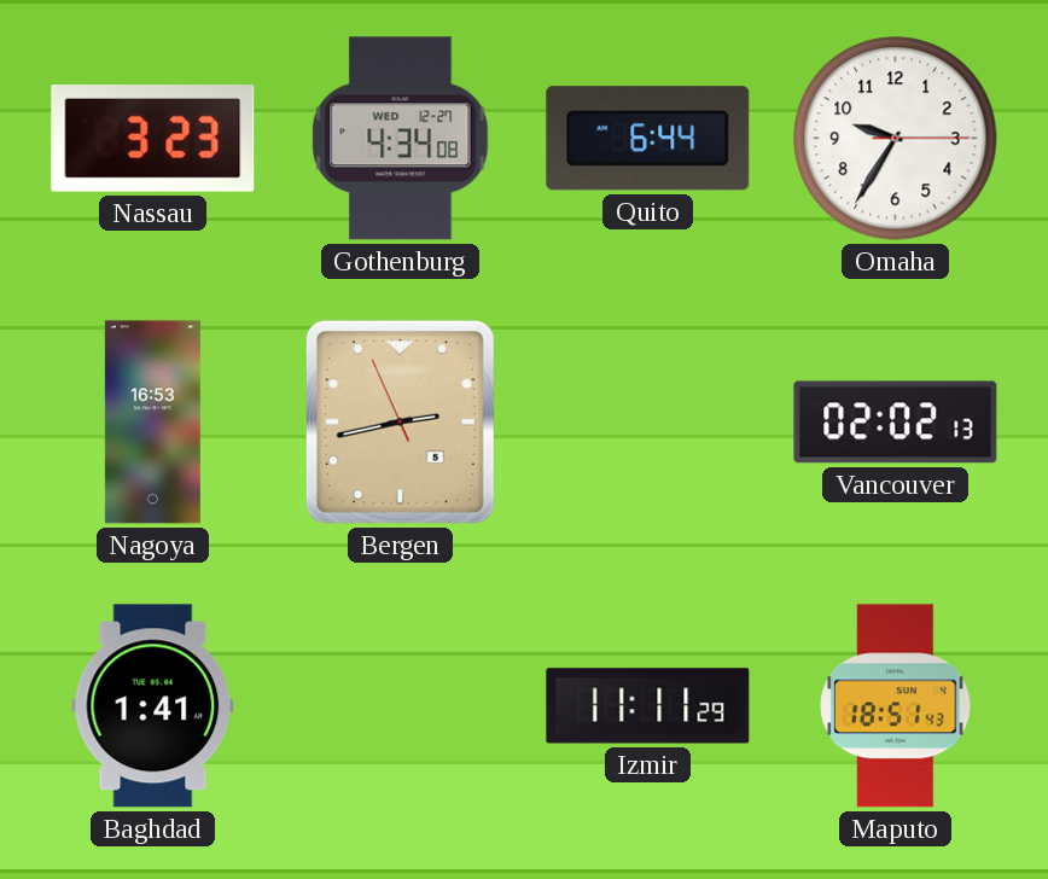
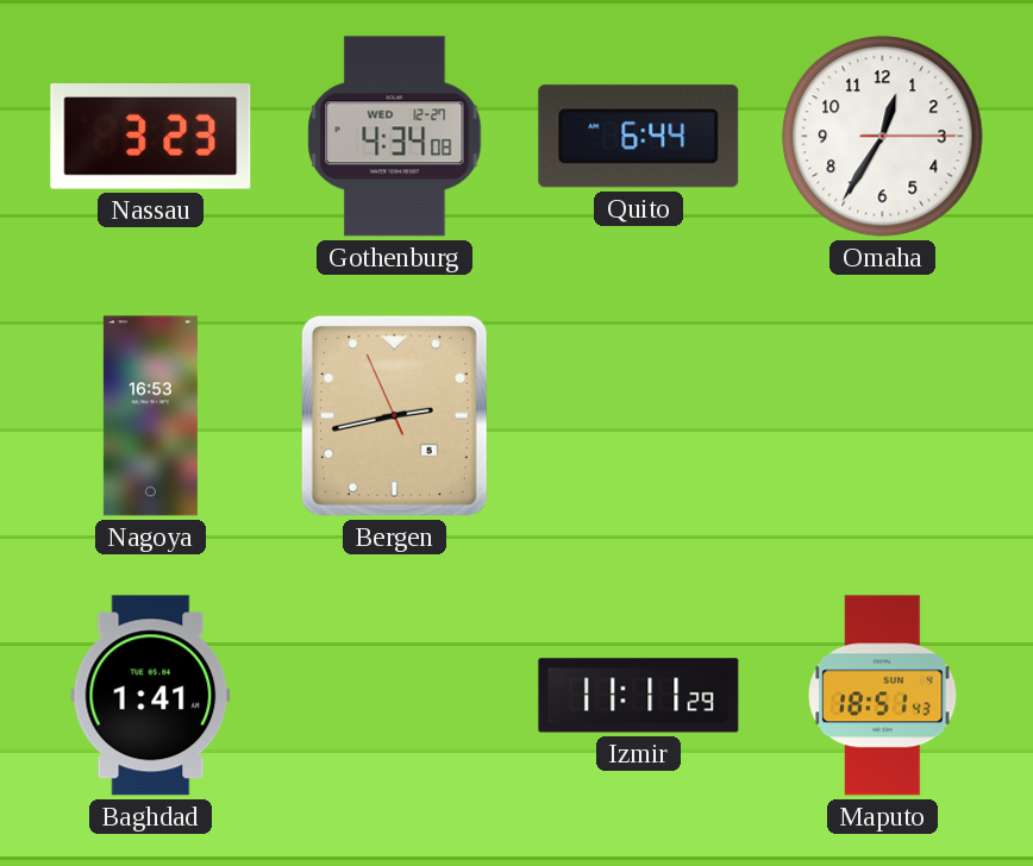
Omaha: 9:35 -> 12:35
Vancouver: 02:02 -> none
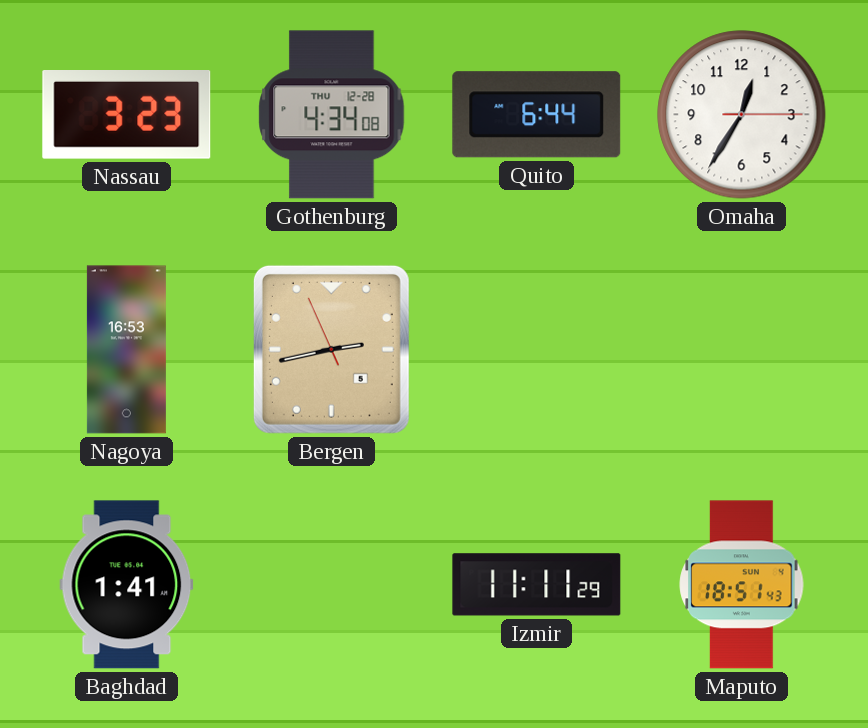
Gothenburg date: WED 12-27 -> THU 12-28
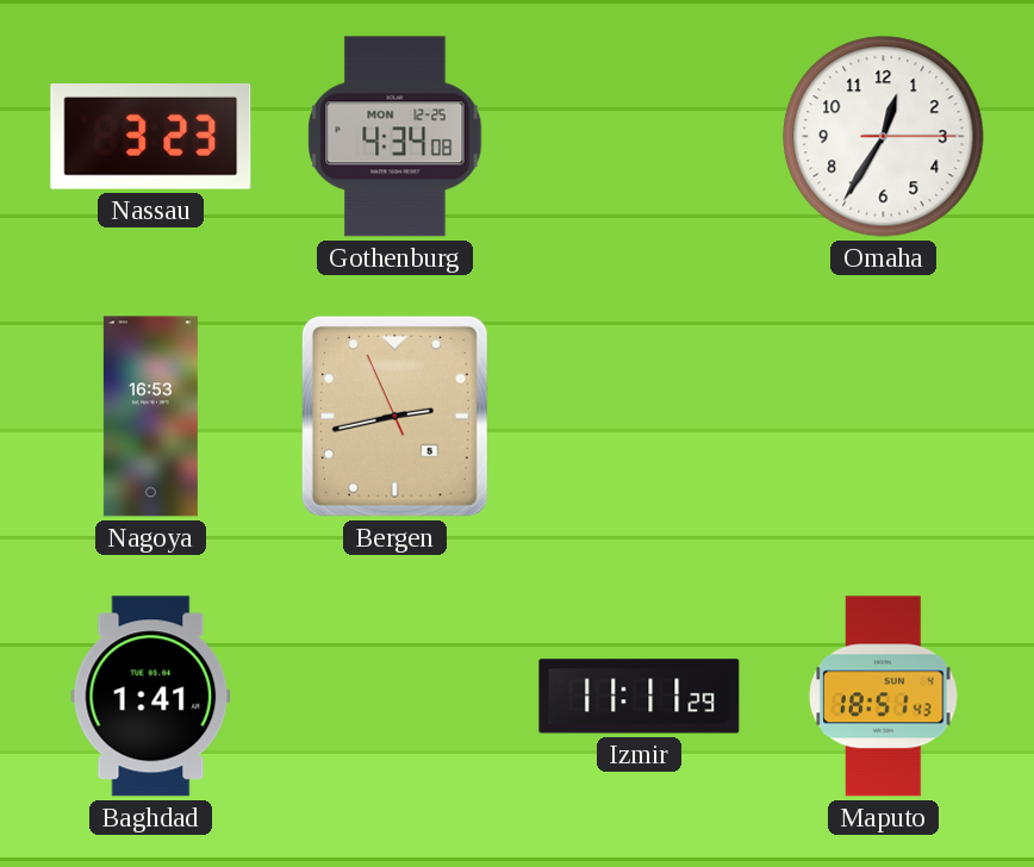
Gothenburg date: THU 12-28 -> MON 12-25
Quito: 6:44 -> none
